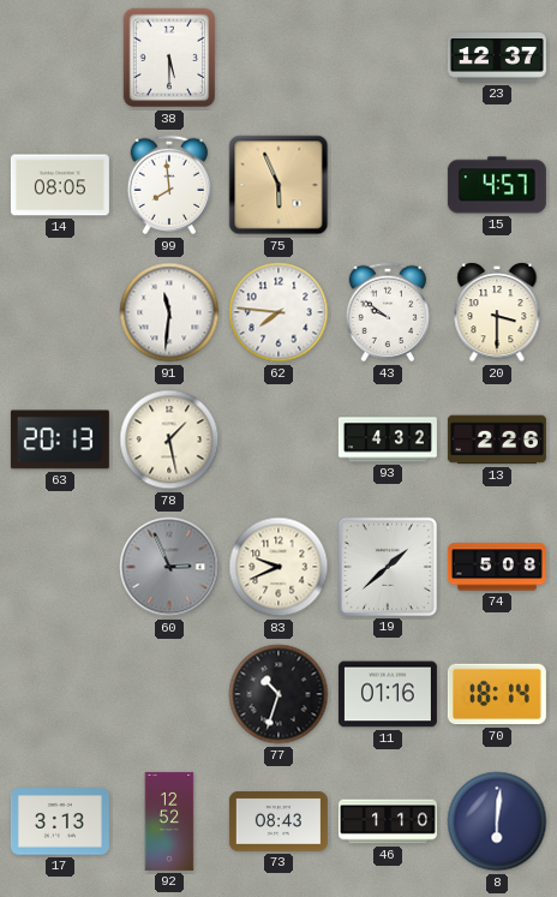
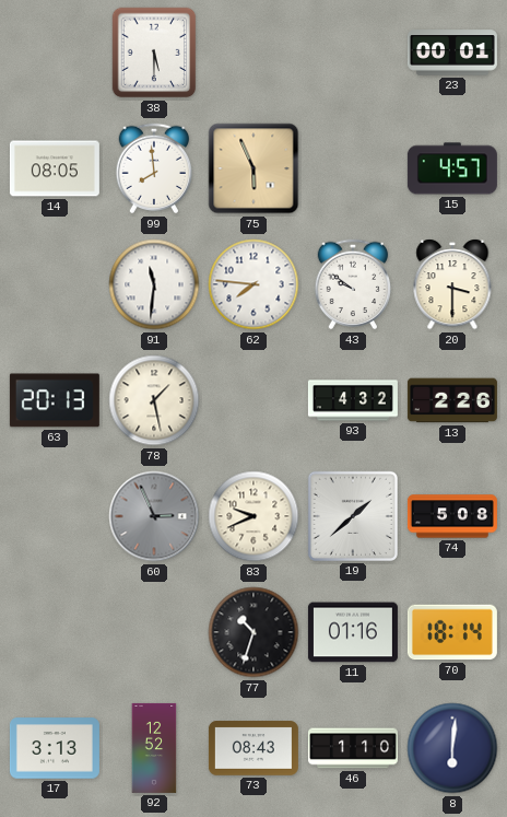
23: 12:37 -> 00:01
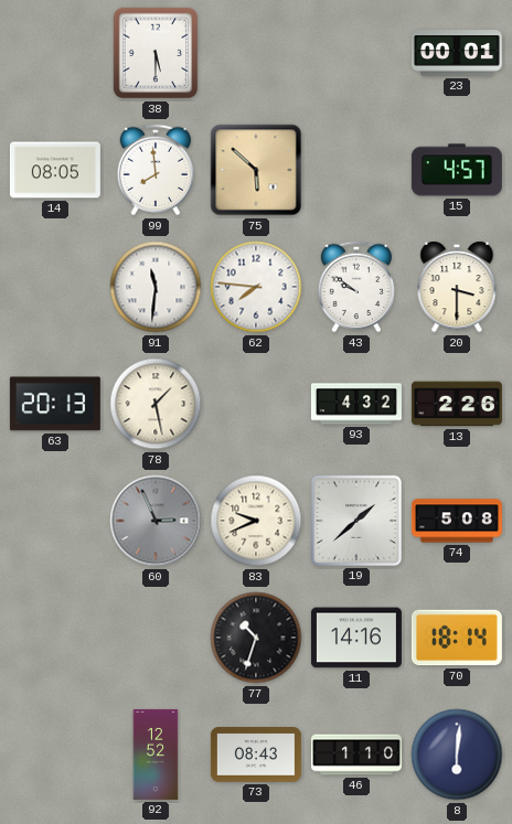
75: 5:56 -> 5:52
11: 01:16 -> 14:16
17: 3:13 -> none
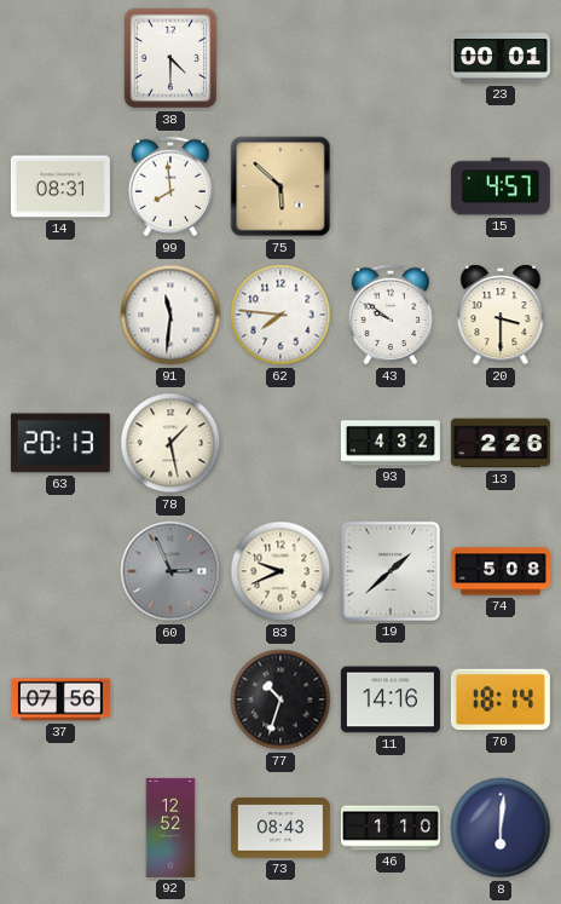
38: 5:30 -> 4:30
14: 08:05 -> 08:31
37: none -> 07:56
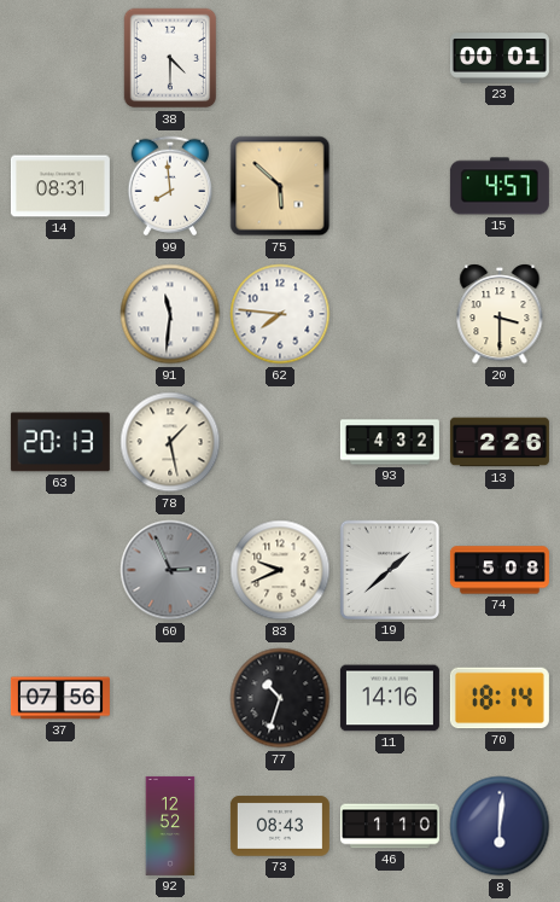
43: 9:51 -> none
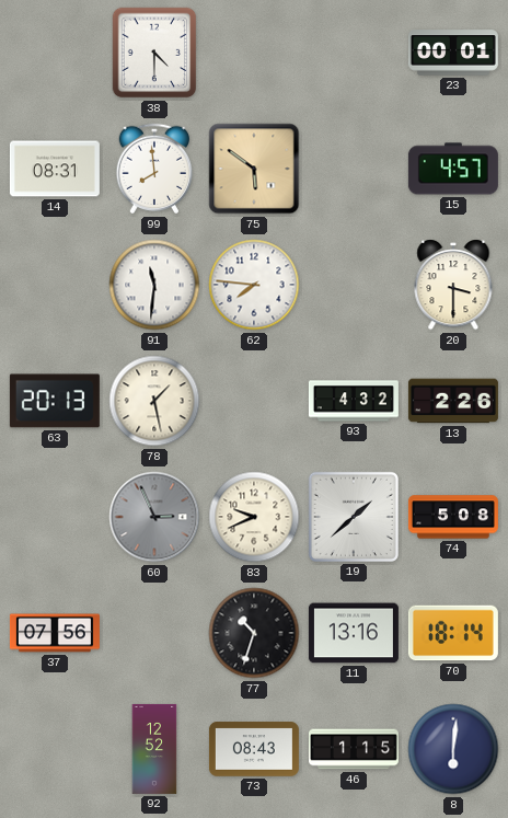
75: 5:52 -> 5:51
11: 14:16 -> 13:16
46: 1:10 -> 1:15
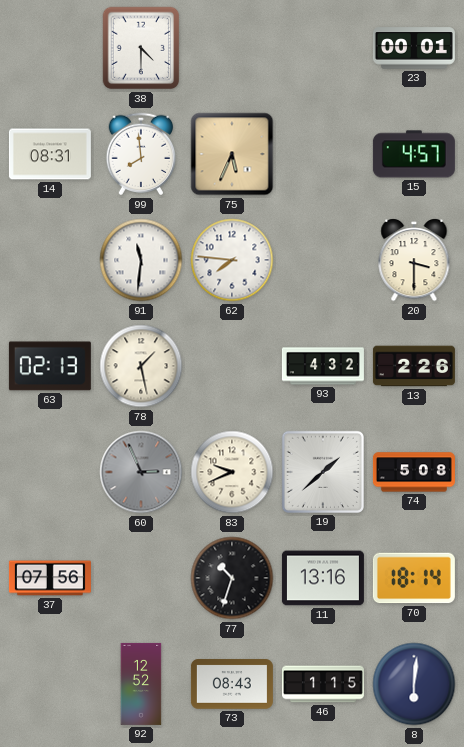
75: 5:51 -> 5:34
63: 20:13 -> 02:13
